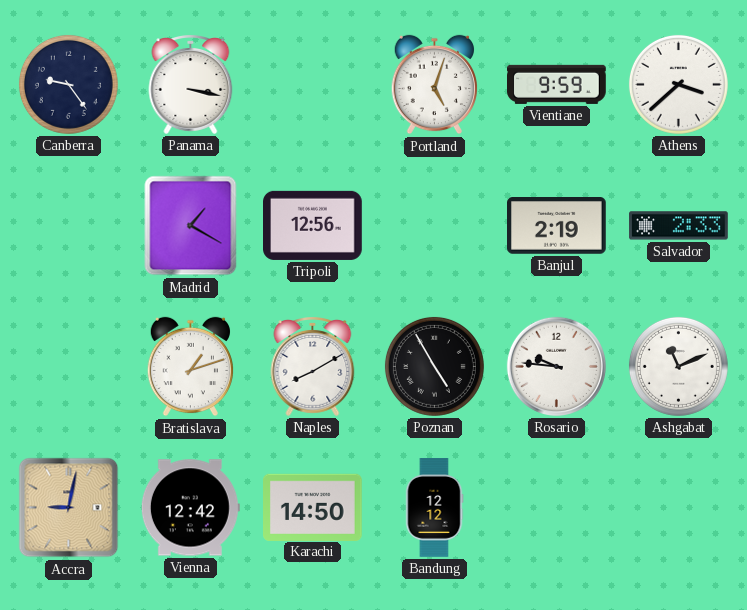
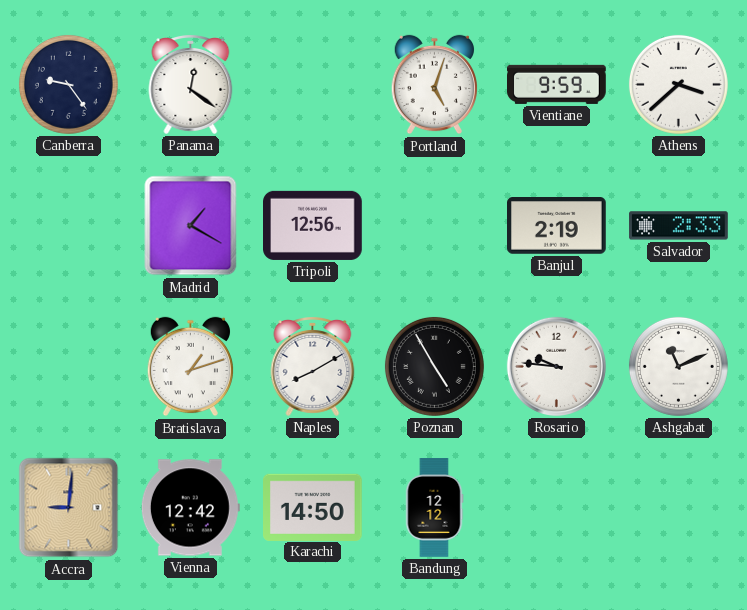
Panama: 3:17 -> 12:21
Accra: 9:02 -> 9:01
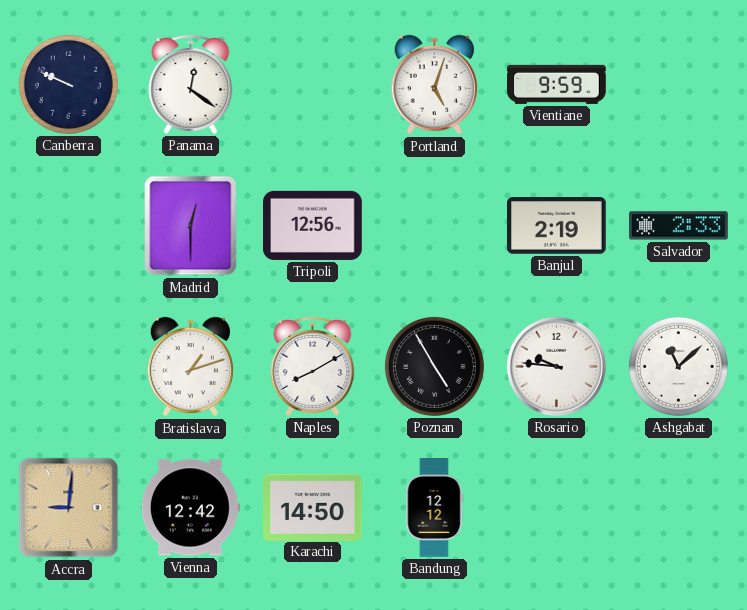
Canberra: 9:24 -> 9:49
Athens: 3:38 -> none
Madrid: 1:20 -> 12:30
Ashgabat: 11:11 -> 11:08
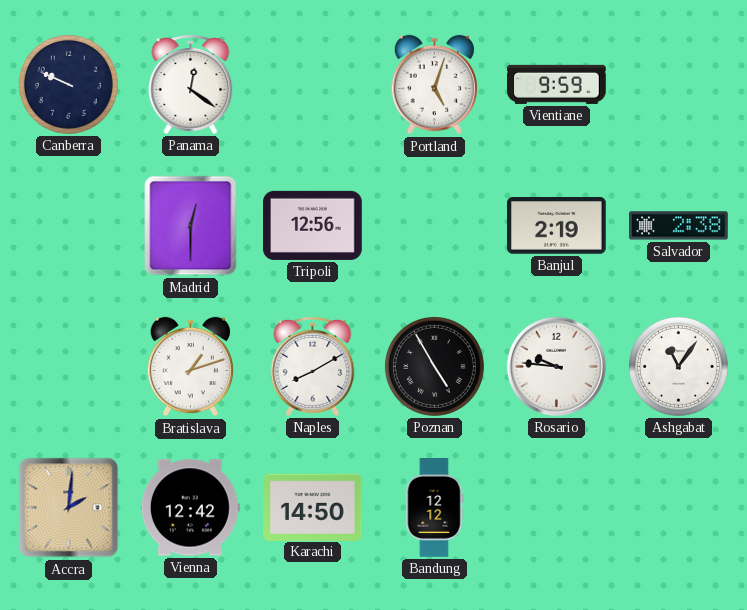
Salvador: 2:33 -> 2:38
Ashgabat: 11:08 -> 11:06
Accra: 9:01 -> 2:01
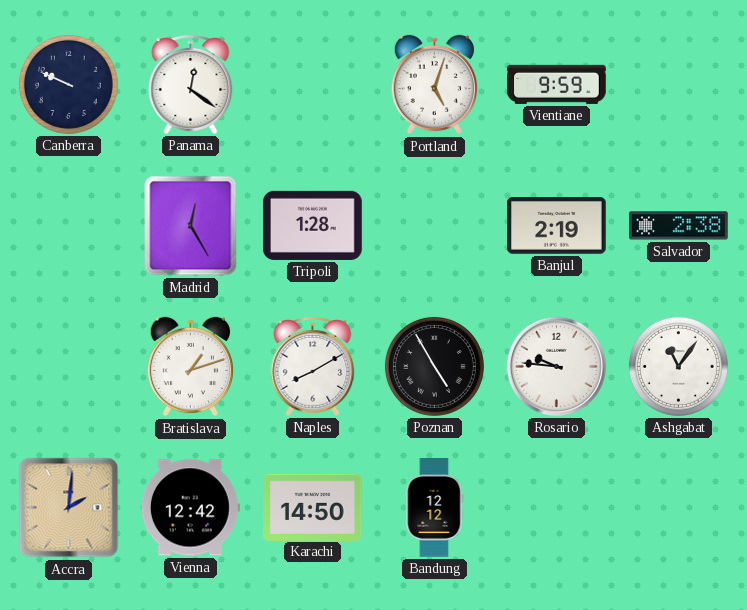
Madrid: 12:30 -> 12:25
Tripoli: 12:56 -> 1:28
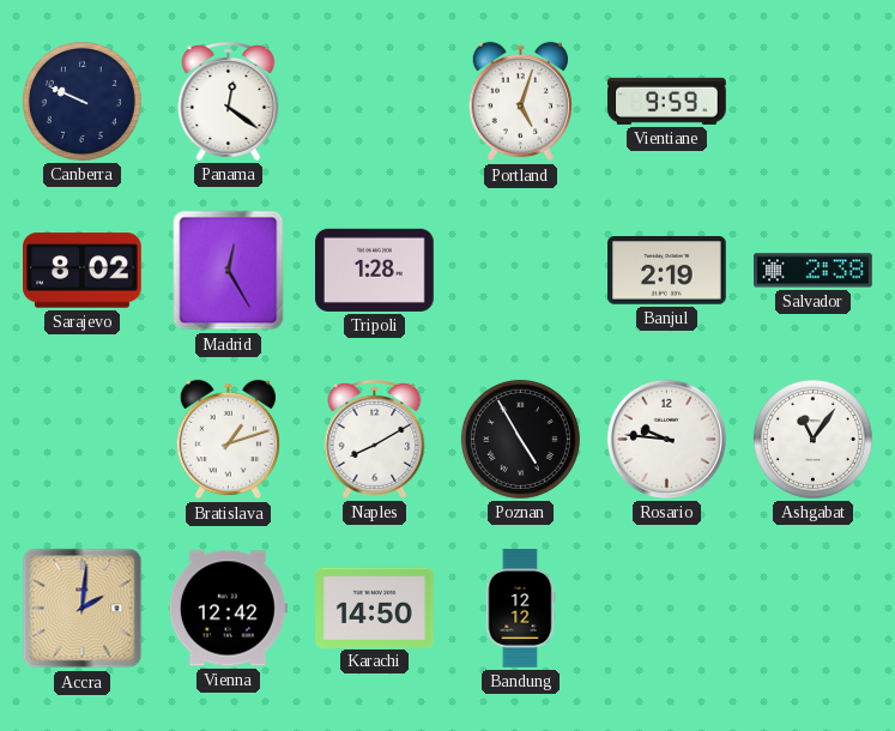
Sarajevo: none -> 8:02
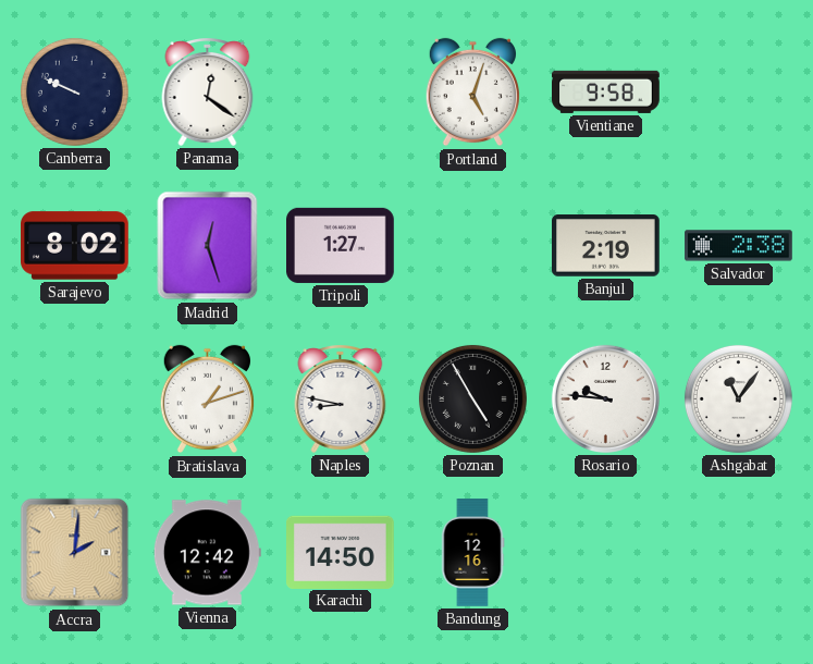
Vientiane: 9:59 -> 9:58
Madrid: 12:25 -> 12:27
Tripoli: 1:28 -> 1:27
Naples: 8:10 -> 8:47
Bandung: 12:12 -> 12:16
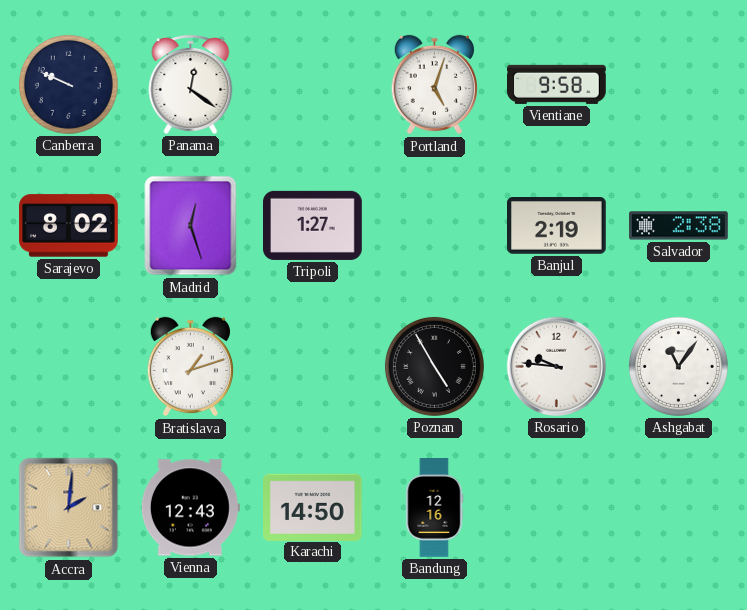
Naples: 8:47 -> none
Vienna: 12:42 -> 12:43
